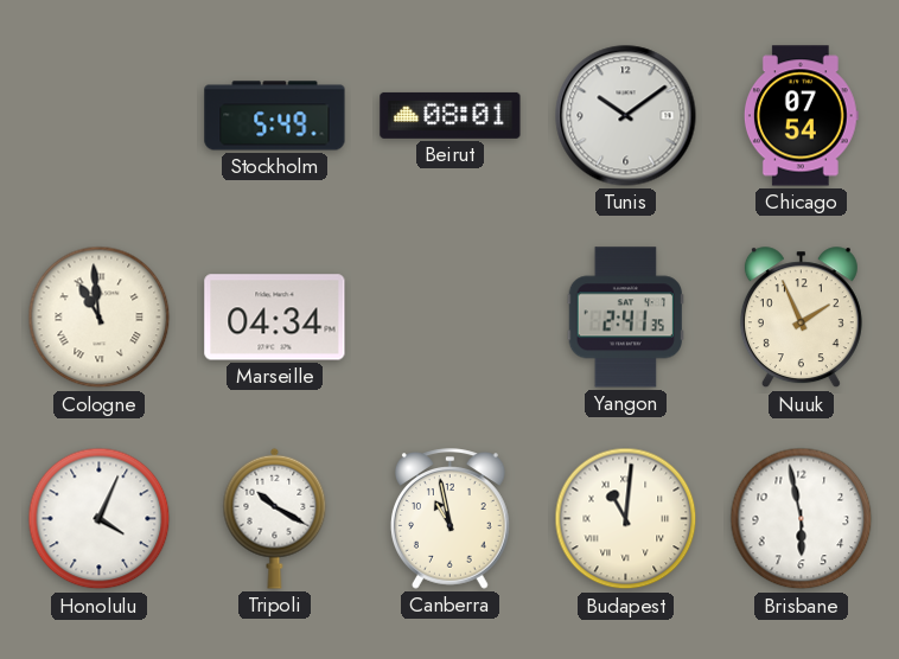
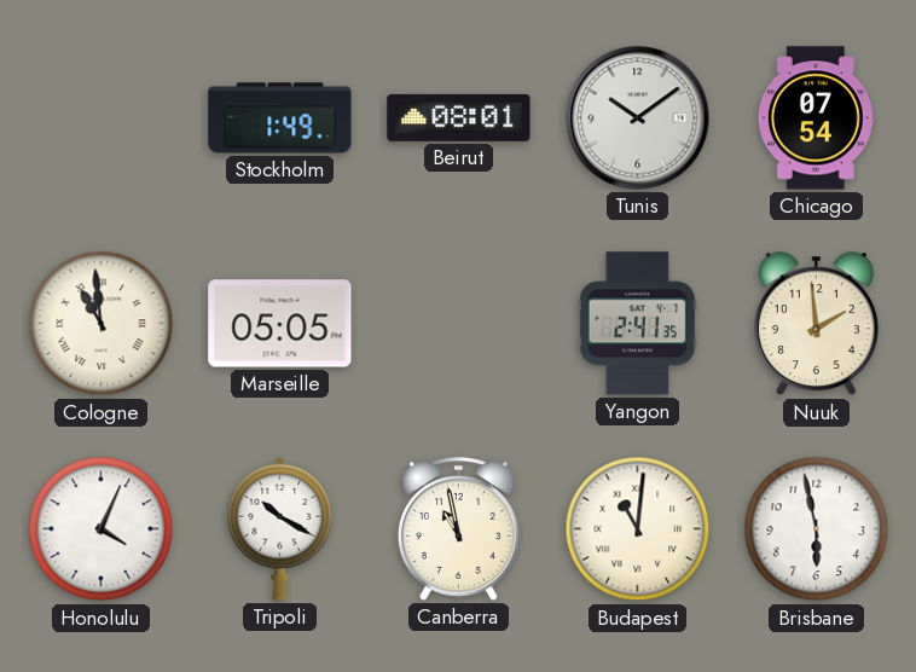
Stockholm: 5:49 -> 1:49
Marseille: 04:34 -> 05:05
Nuuk: 1:56 -> 1:59
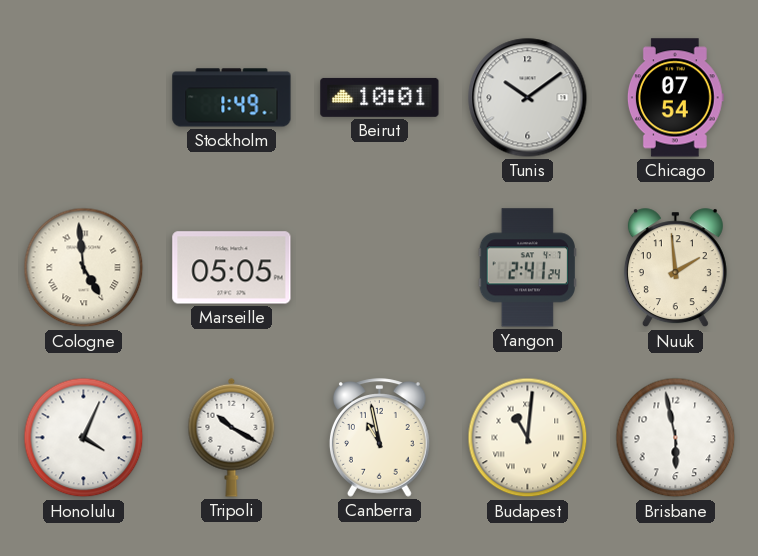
Beirut: 08:01 -> 10:01
Cologne: 10:59 -> 4:59
Yangon: 2:41:35 -> 2:41:24
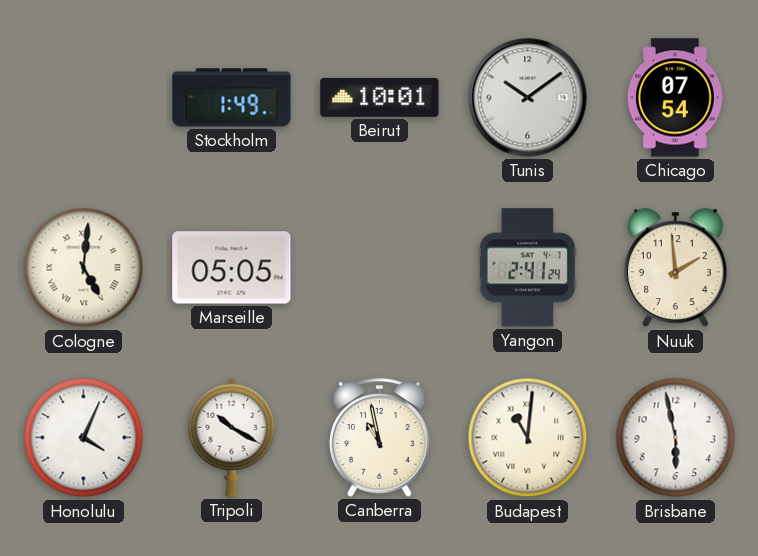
Cologne: 4:59 -> 5:01
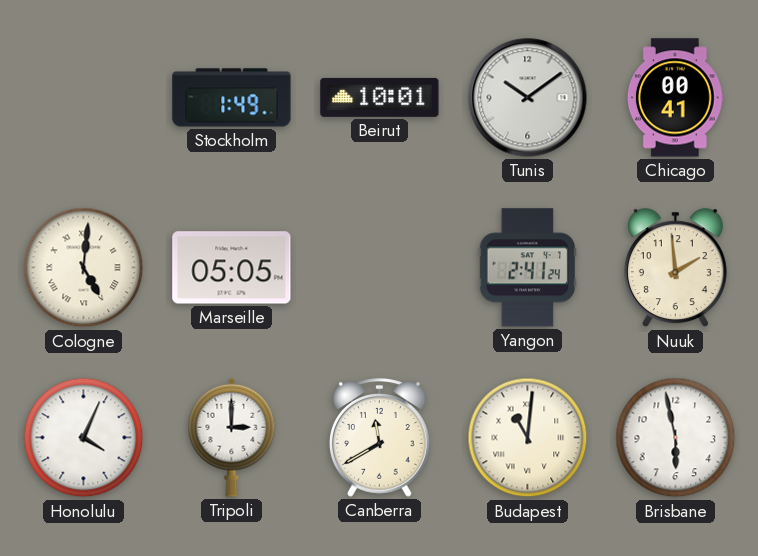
Chicago: 07:54 -> 00:41
Tripoli: 10:20 -> 3:00
Canberra: 10:58 -> 11:40
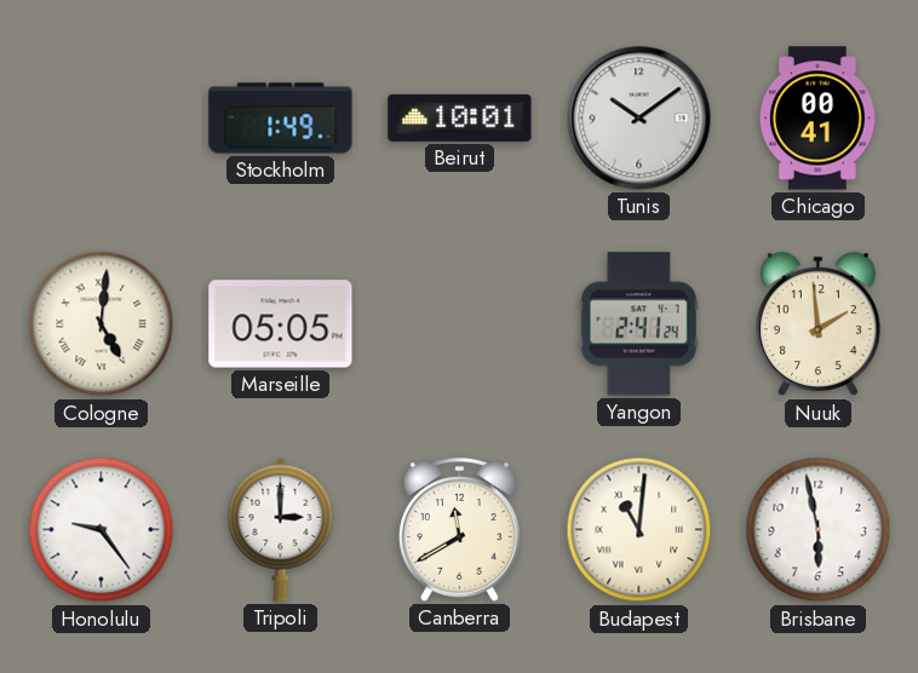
Honolulu: 4:04 -> 9:24
